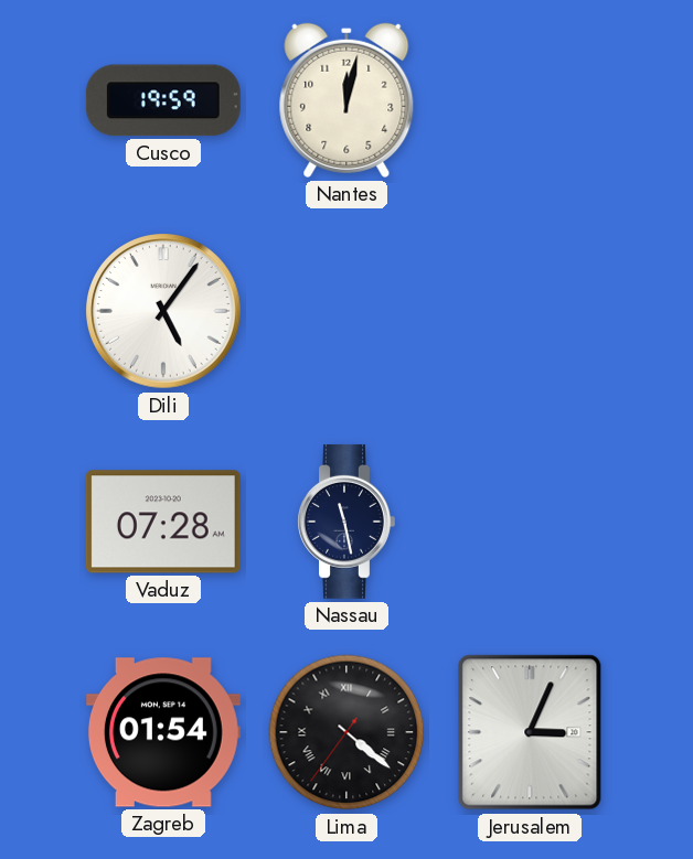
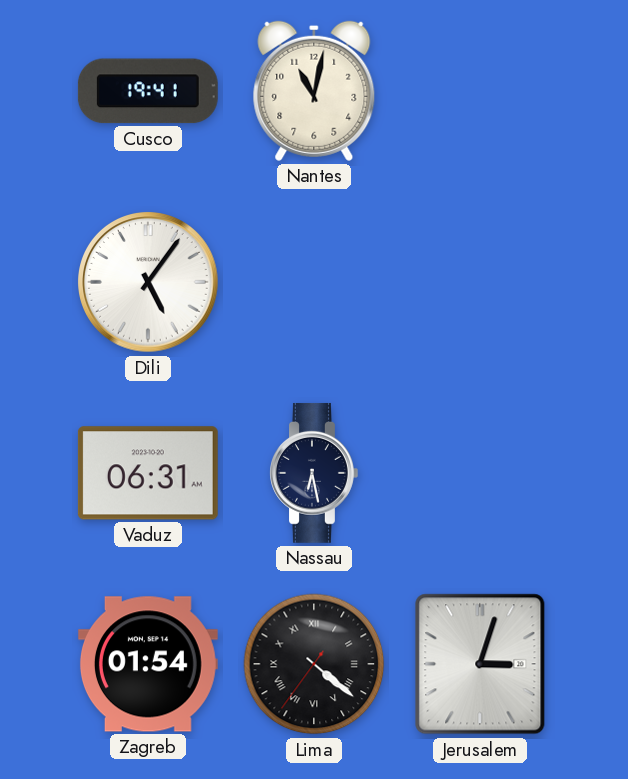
Cusco: 19:59 -> 19:41
Nantes: 12:02 -> 11:02
Vaduz: 07:28 -> 06:31
Nassau: 11:28 -> 6:28
Jerusalem: 3:04 -> 3:03
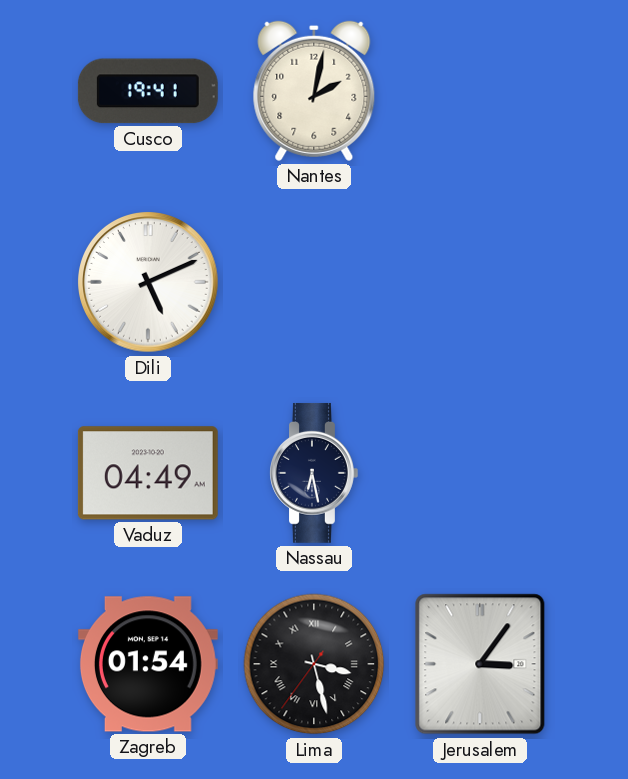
Nantes: 11:02 -> 2:02
Dili: 5:06 -> 5:11
Vaduz: 06:31 -> 04:49
Lima: 4:21 -> 3:27
Jerusalem: 3:03 -> 3:06
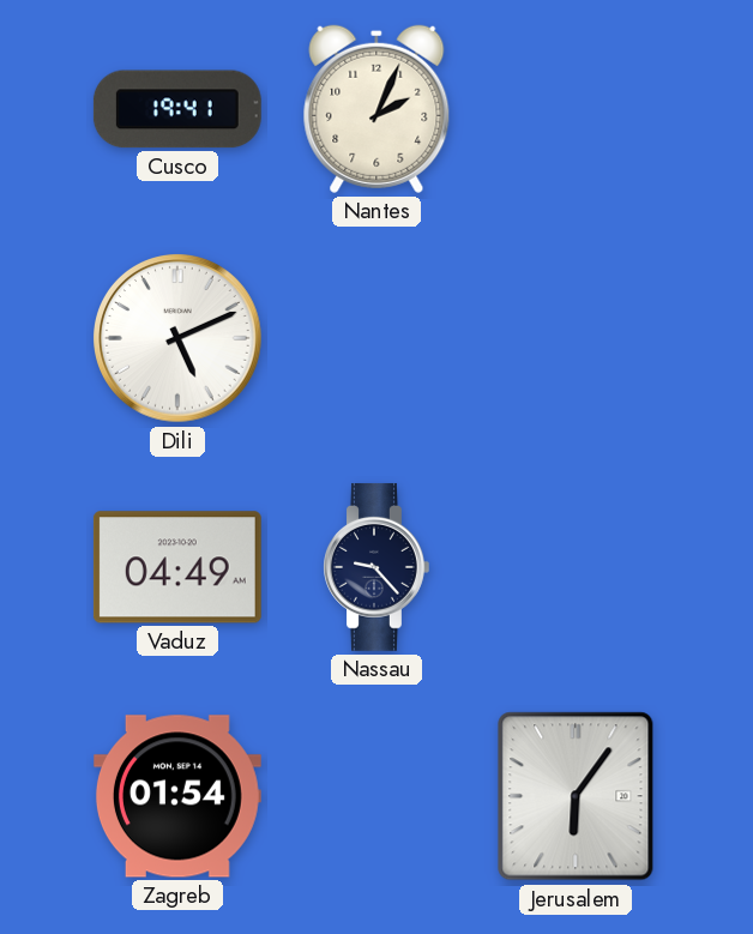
Nantes: 2:02 -> 2:04
Nassau: 6:28 -> 9:23
Lima: 3:27 -> none
Jerusalem: 3:06 -> 6:06
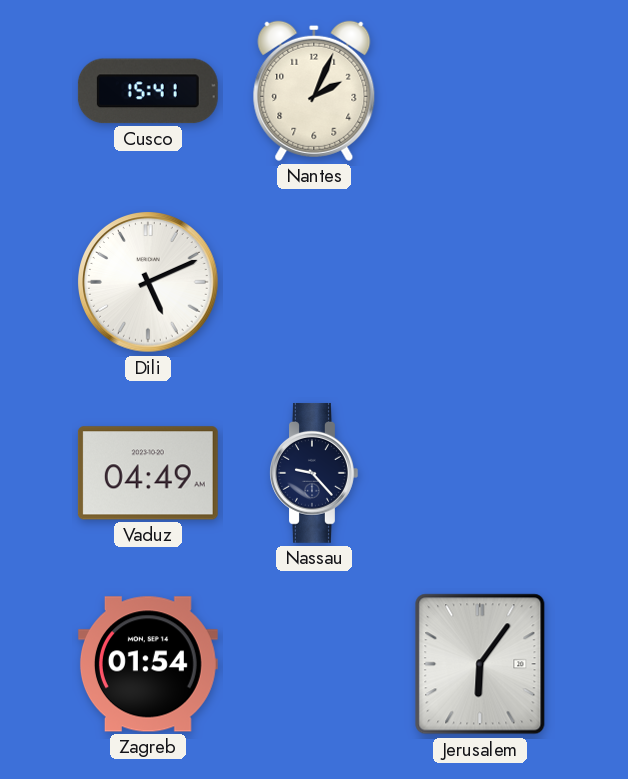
Cusco: 19:41 -> 15:41
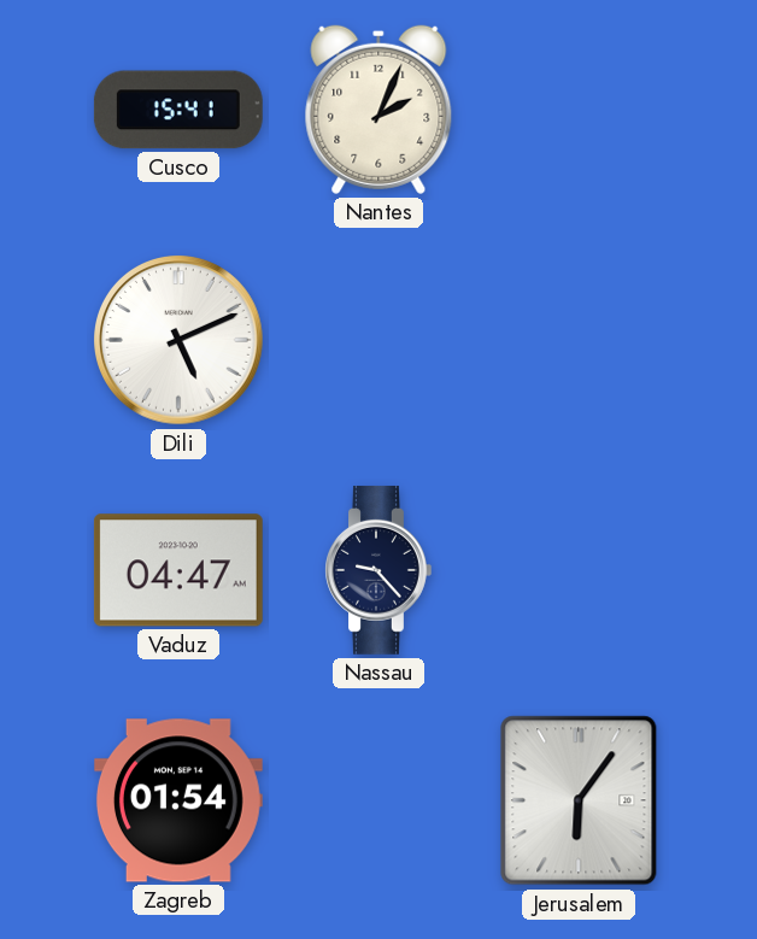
Vaduz: 04:49 -> 04:47
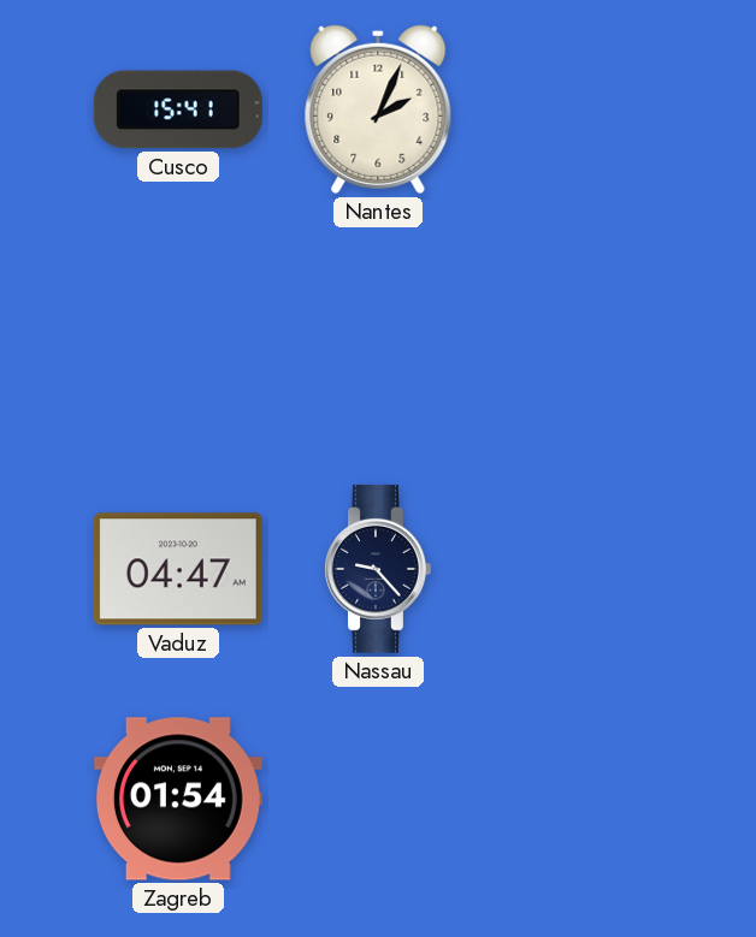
Dili: 5:11 -> none
Jerusalem: 6:06 -> none
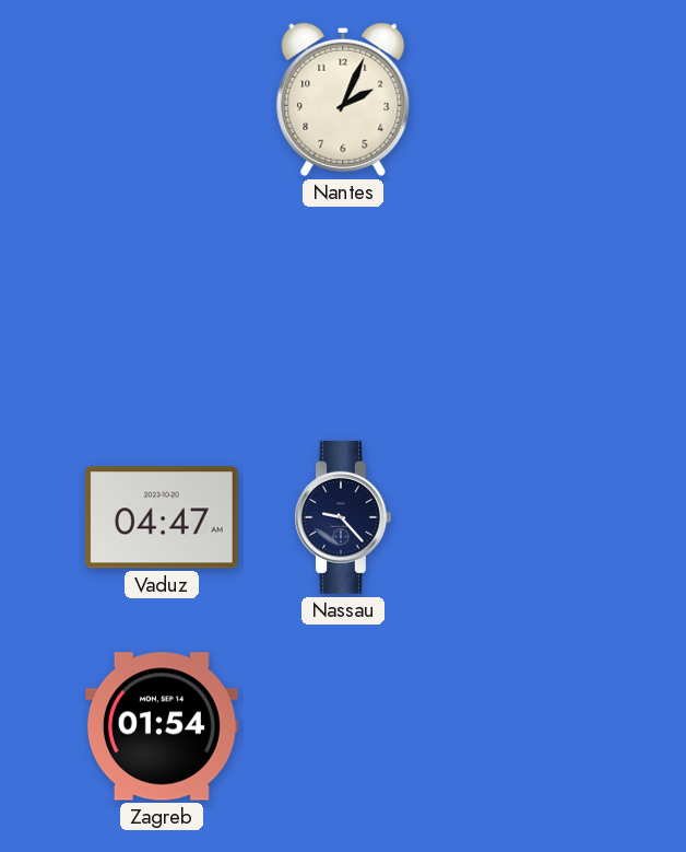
Cusco: 15:41 -> none
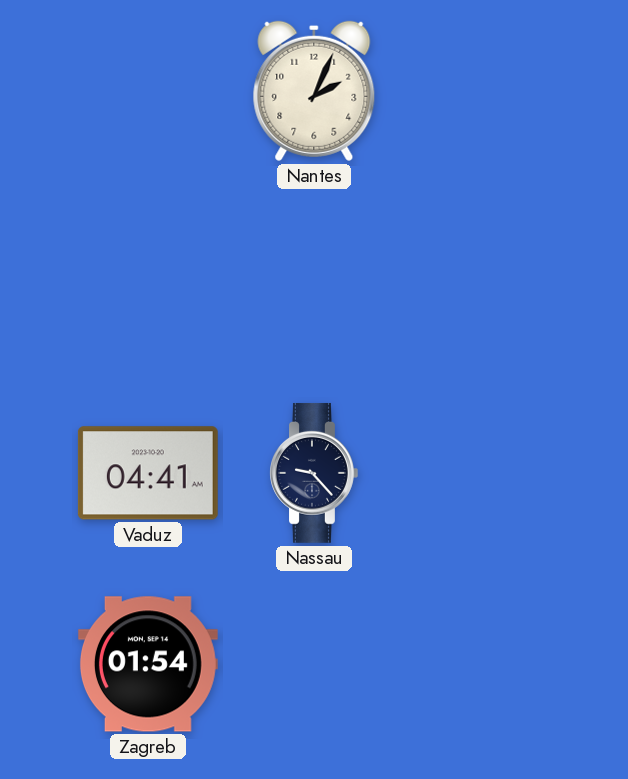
Vaduz: 04:47 -> 04:41
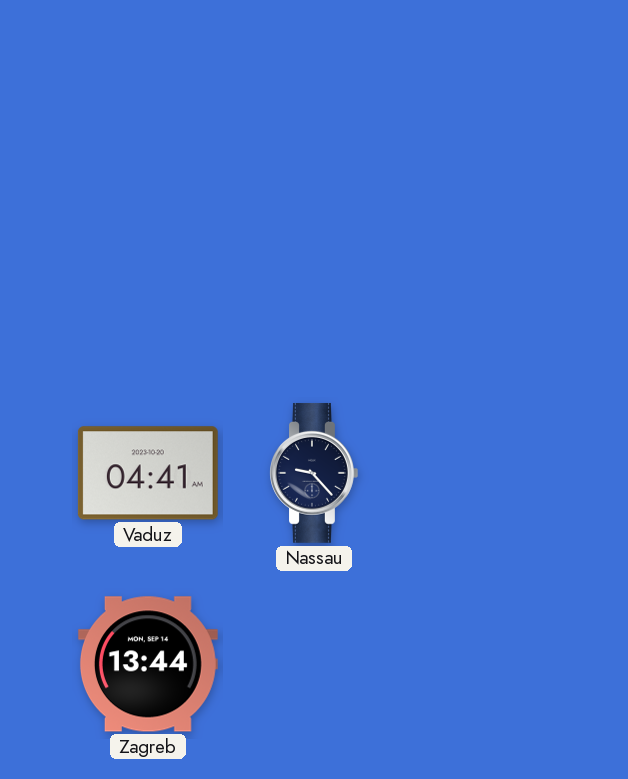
Nantes: 2:04 -> none
Zagreb: 01:54 -> 13:44
